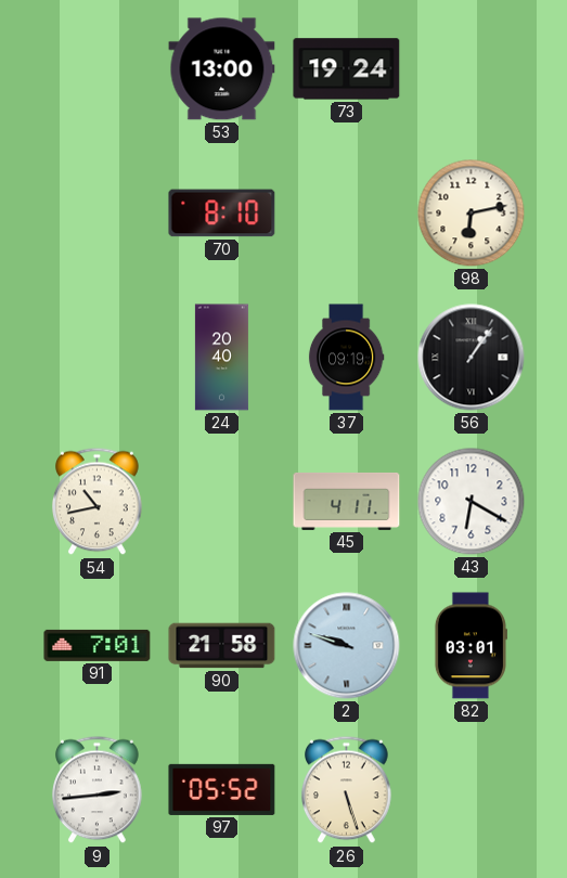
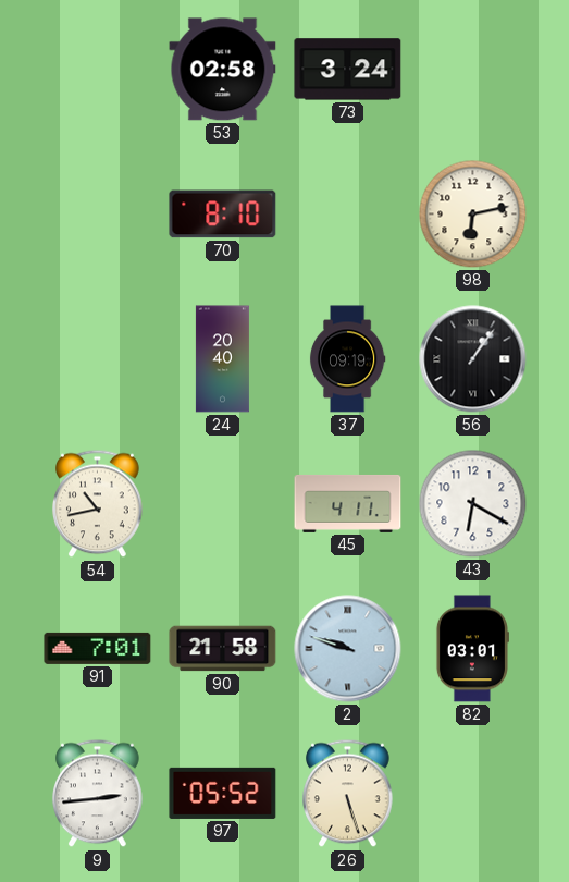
53: 13:00 -> 02:58
73: 19:24 -> 3:24
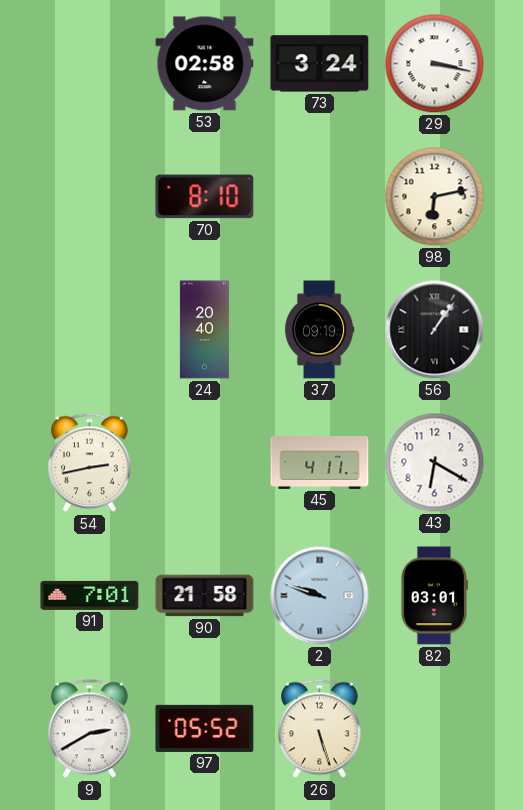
29: none -> 3:17
54: 10:43 -> 2:43
9: 2:44 -> 2:40
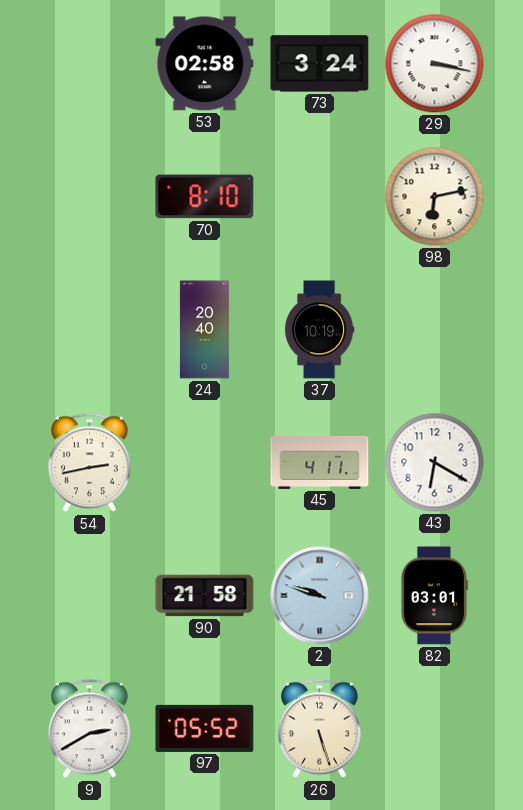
37: 09:19 -> 10:19
56: 1:06 -> none
91: 7:01 -> none
